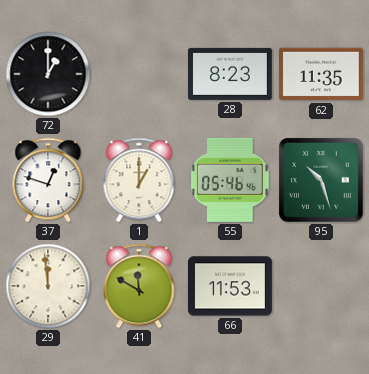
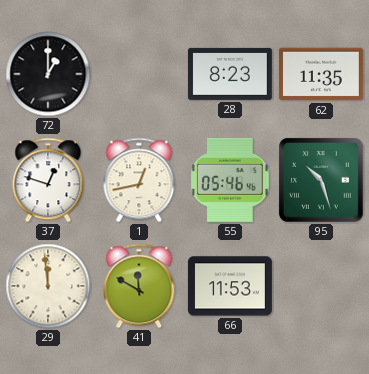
1: 1:00 -> 12:43
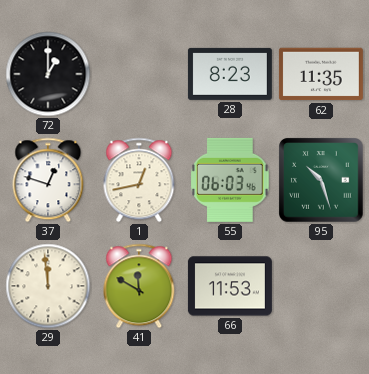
55: 05:46 -> 06:03
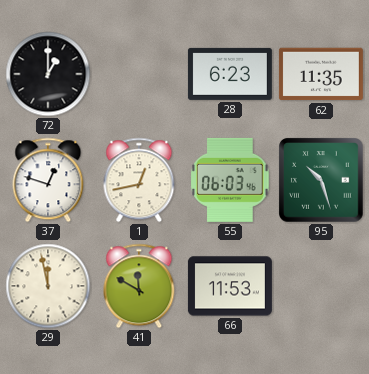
28: 8:23 -> 6:23
29: 11:59 -> 11:58
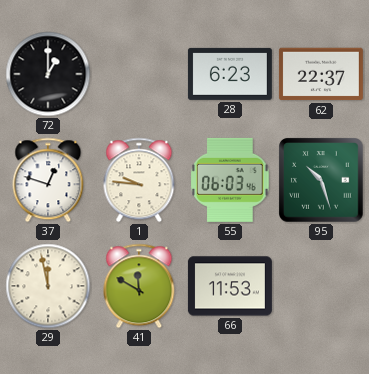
62: 11:35 -> 22:37
1: 12:43 -> 9:46
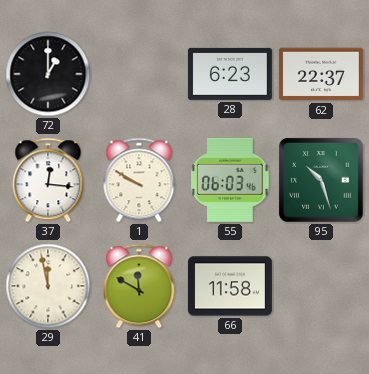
37: 12:48 -> 12:16
1: 9:46 -> 9:50
66: 11:53 -> 11:58
